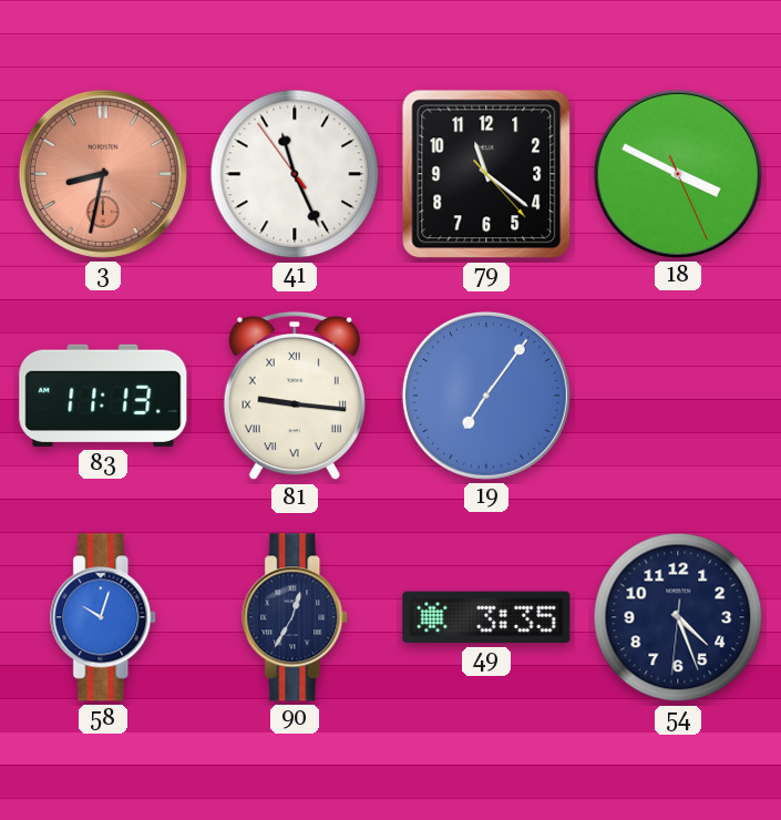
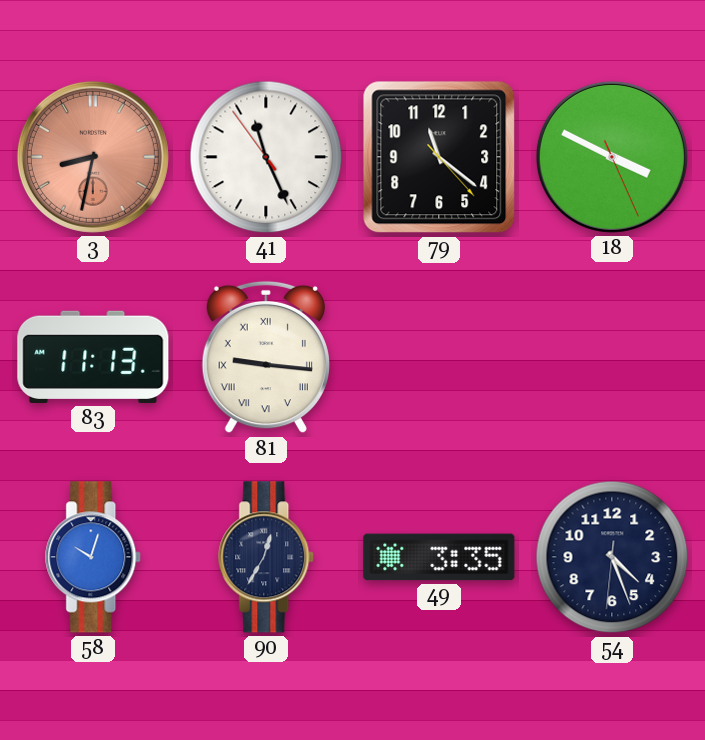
19: 7:06 -> none
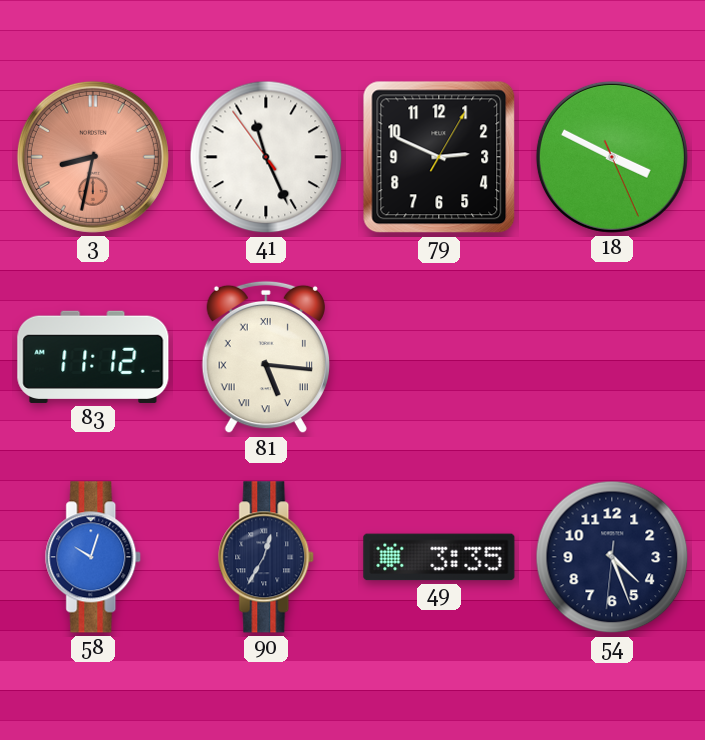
79: 11:21 -> 2:49
83: 11:13 -> 11:12
81: 9:16 -> 5:16
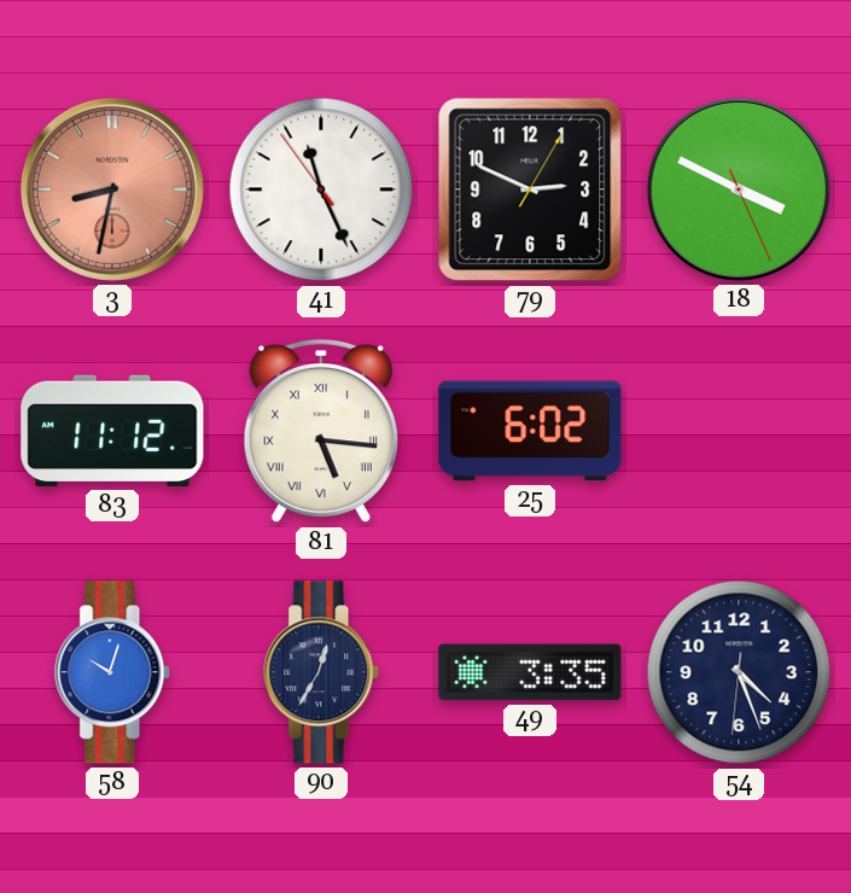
25: none -> 6:02
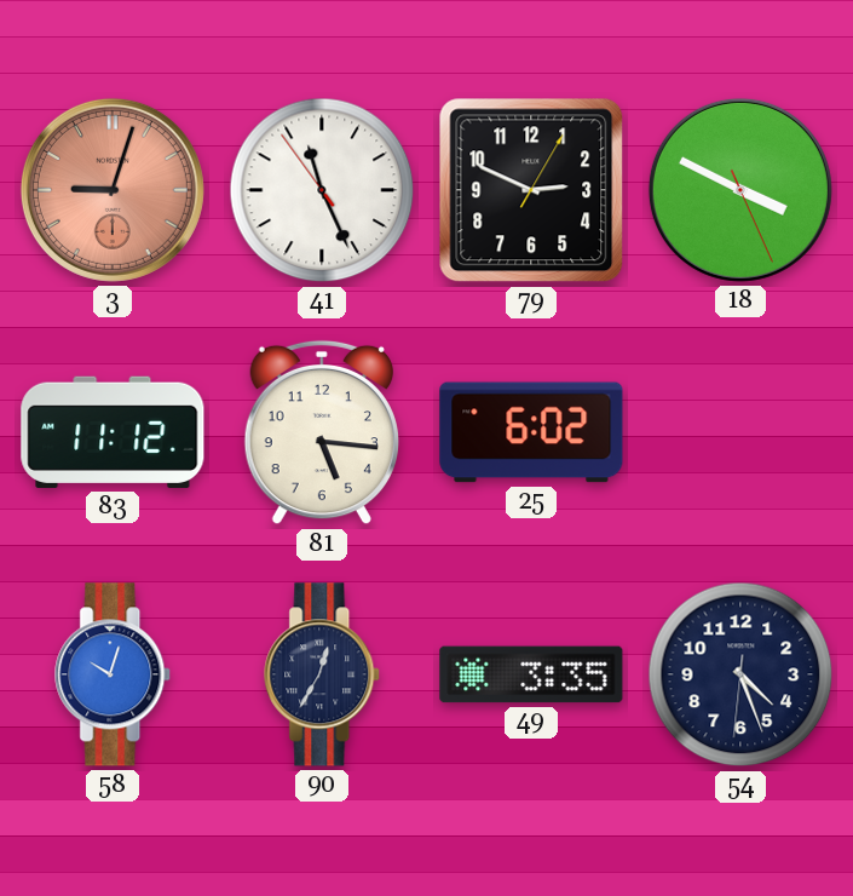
3: 8:32 -> 9:03
81 numerals: Roman -> Arabic
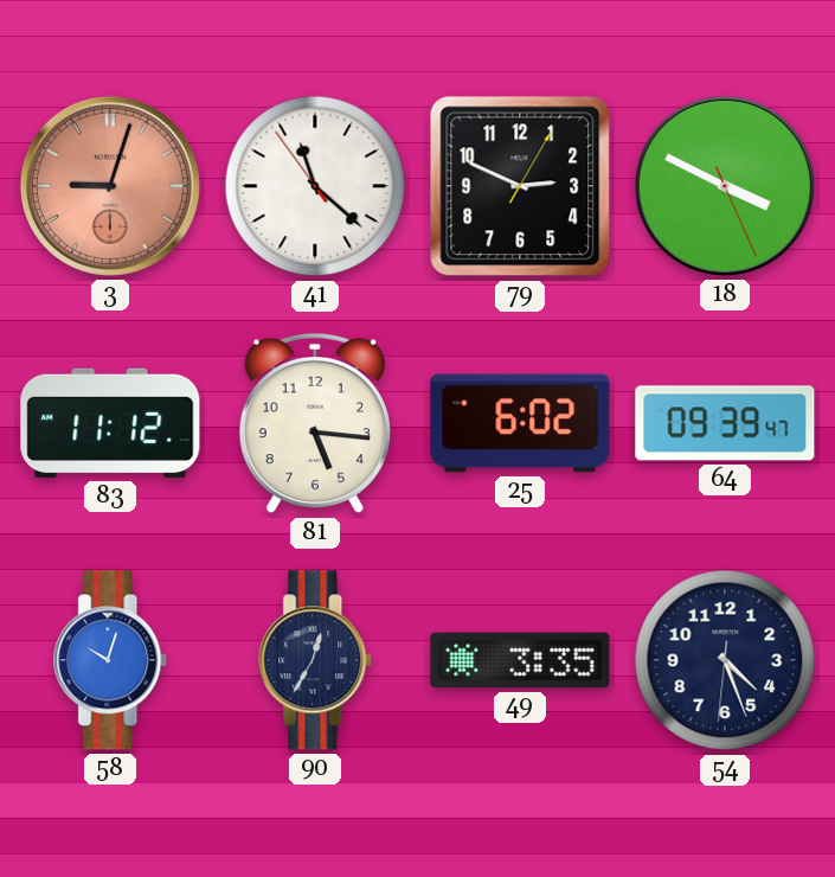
41: 11:25 -> 11:21
64: none -> 09:39
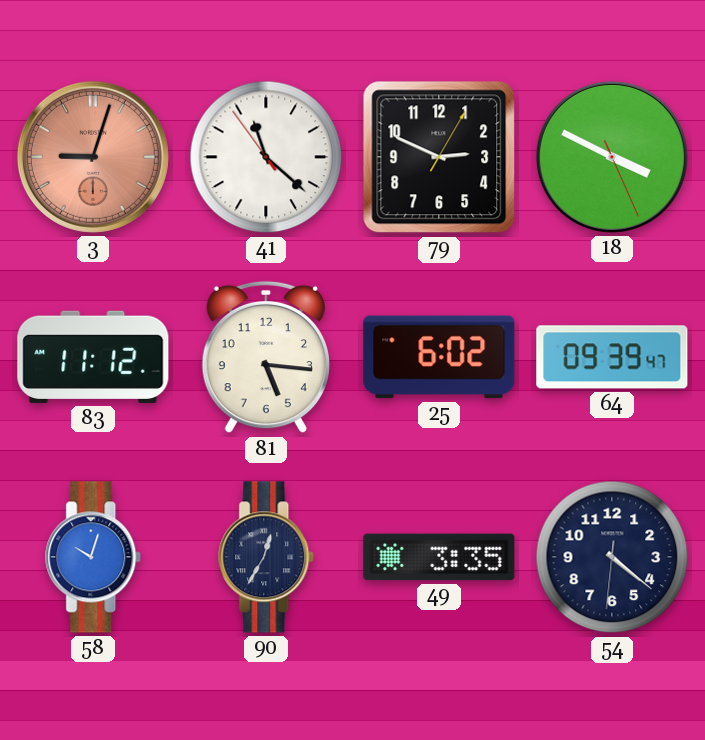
54: 4:26 -> 4:21
